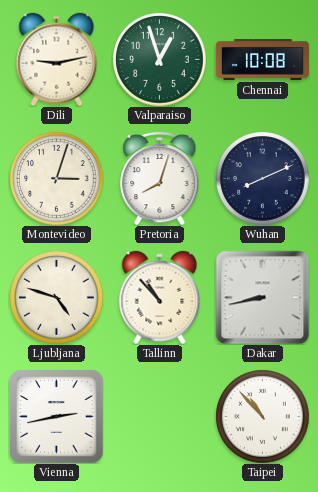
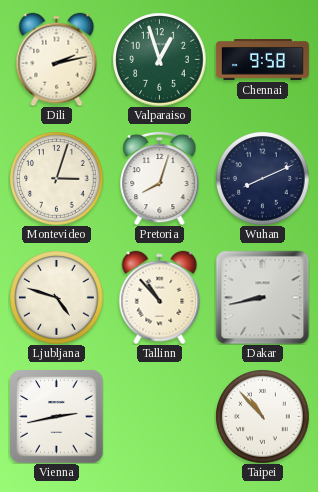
Dili: 9:13 -> 2:13
Chennai: 10:08 -> 9:58
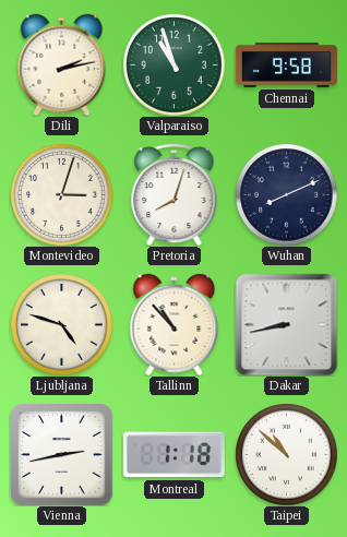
Valparaiso: 12:57 -> 10:57
Montreal: none -> 1:18
Taipei: 10:53 -> 10:52
